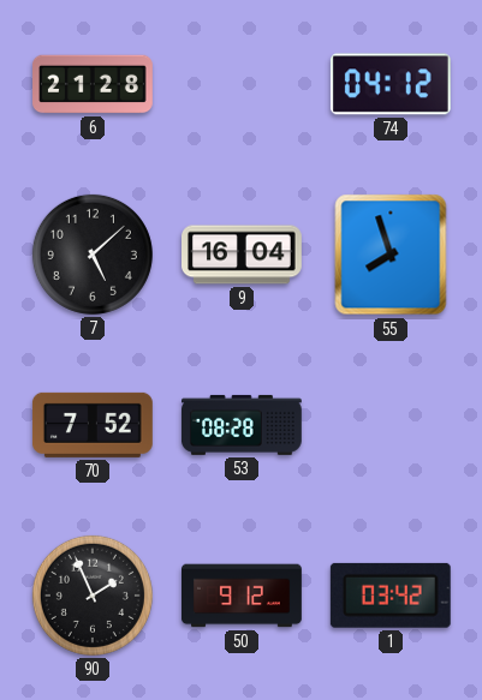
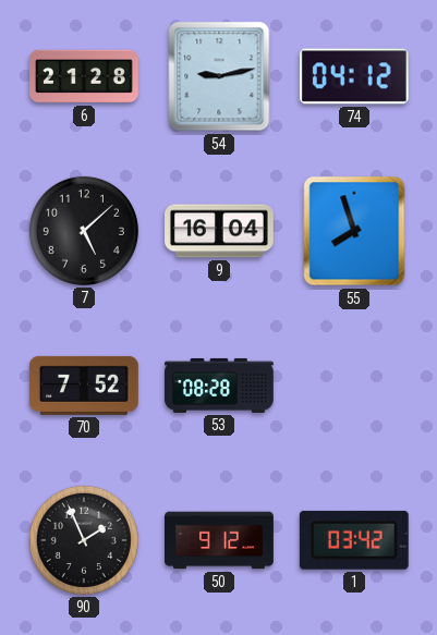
54: none -> 9:13
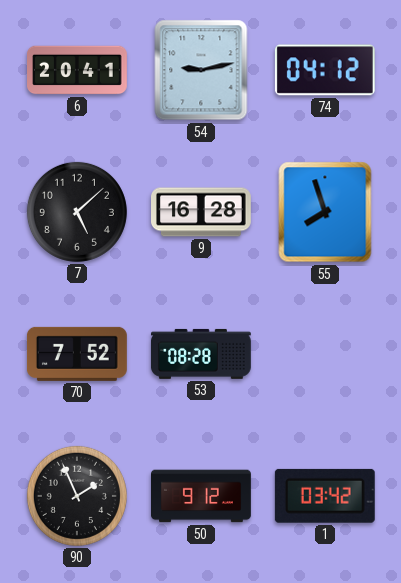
6: 21:28 -> 20:41
9: 16:04 -> 16:28
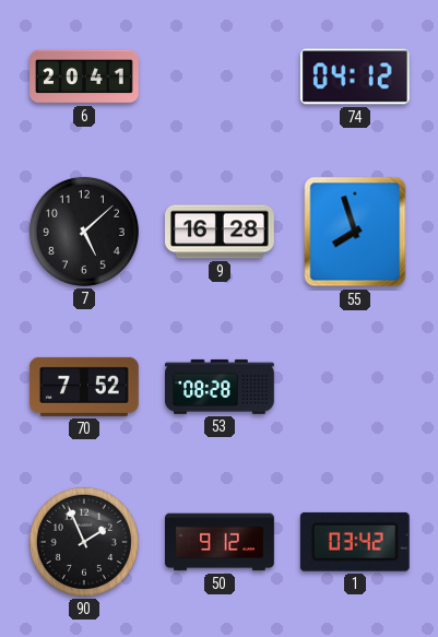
54: 9:13 -> none
